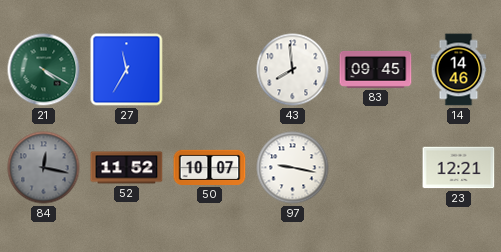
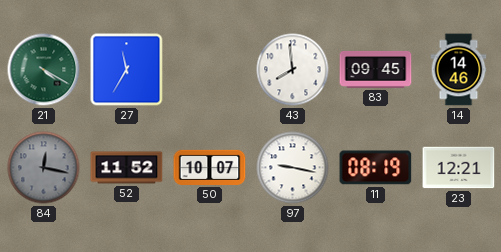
11: none -> 08:19
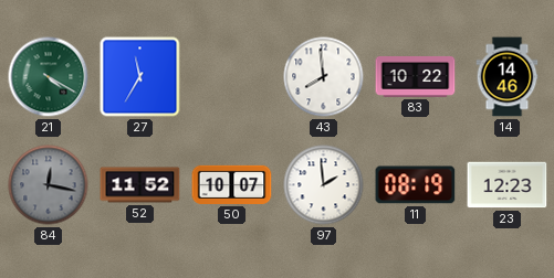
83: 09:45 -> 10:22
97: 9:17 -> 1:59
23: 12:21 -> 12:23
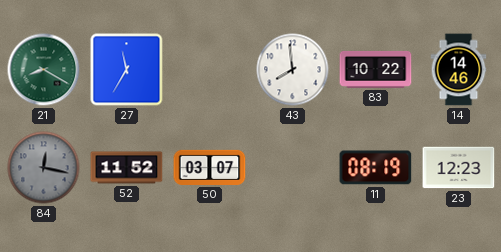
21: 4:20 -> 8:20
50: 10:07 -> 03:07
97: 1:59 -> none
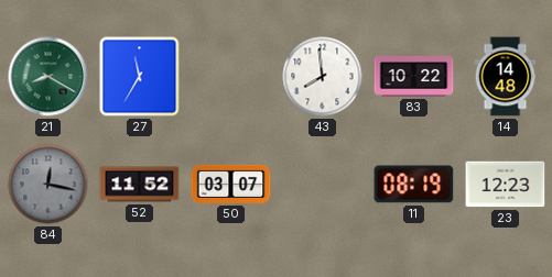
14: 14:46 -> 14:48
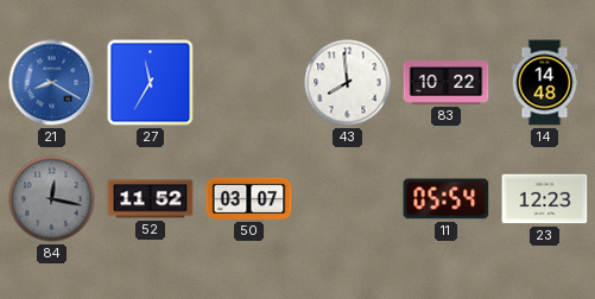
21 dial: green -> blue
11: 08:19 -> 05:54
